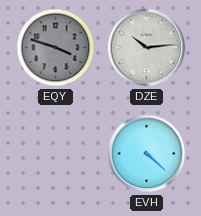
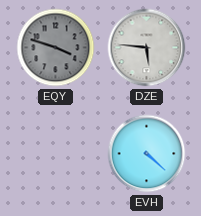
DZE: 10:14 -> 5:46
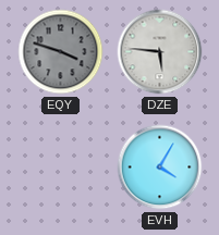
EVH: 4:22 -> 4:05
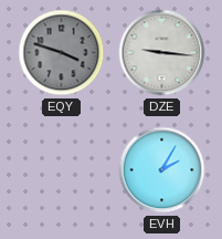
DZE: 5:46 -> 9:16
EVH: 4:05 -> 2:05
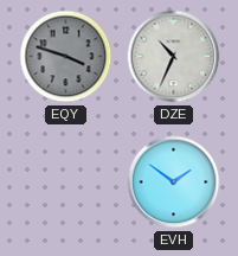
DZE: 9:16 -> 10:34
EVH: 2:05 -> 1:51
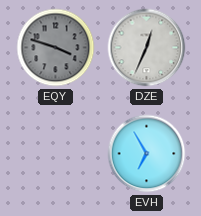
DZE: 10:34 -> 12:34
EVH: 1:51 -> 6:55
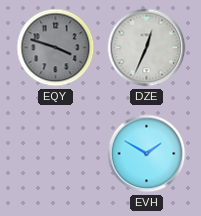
EVH: 6:55 -> 1:50
